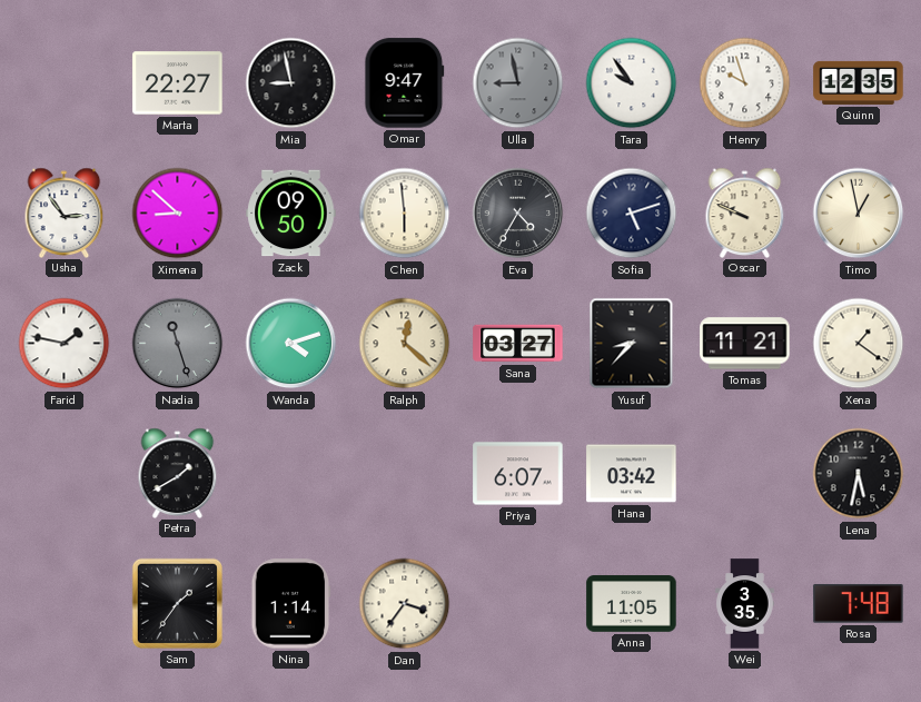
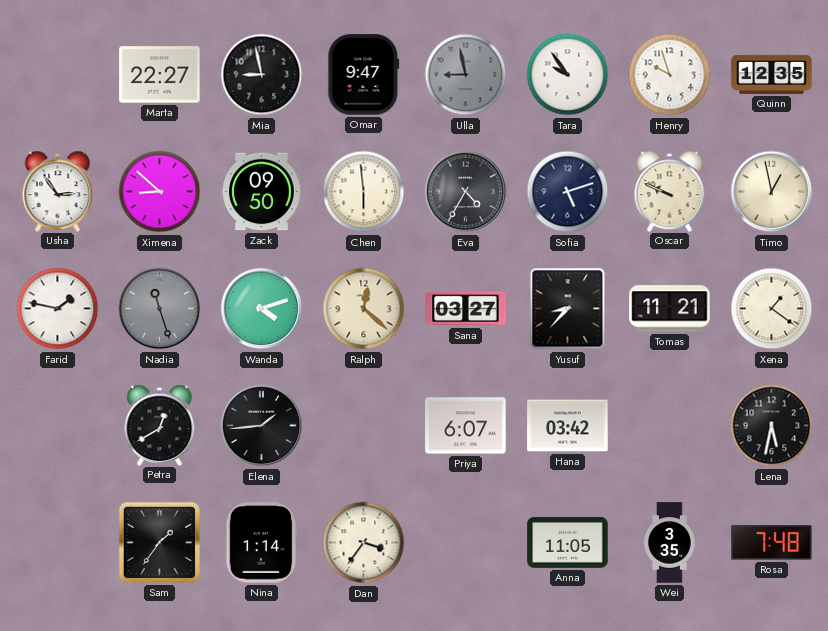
Petra: 1:40 -> 12:40
Elena: none -> 1:44
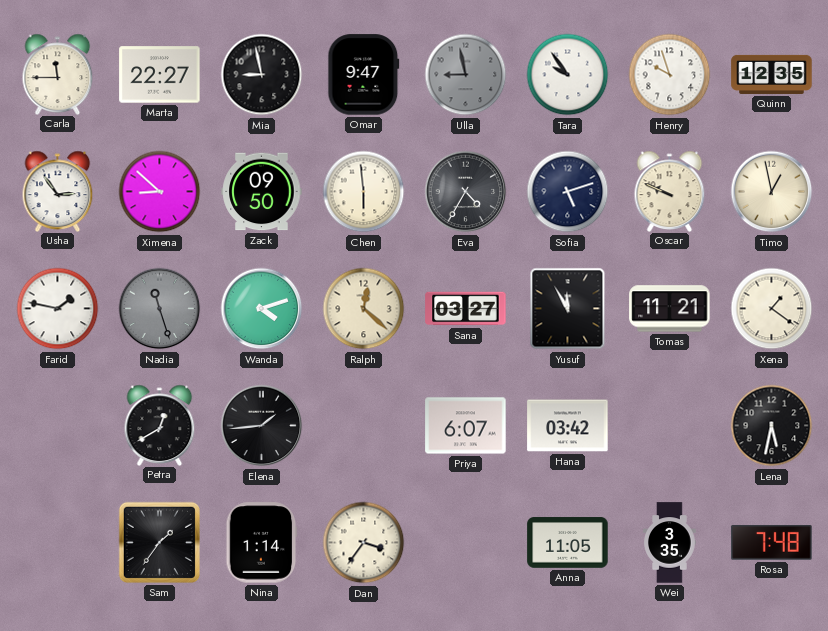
Carla: none -> 11:45
Yusuf: 8:37 -> 11:55
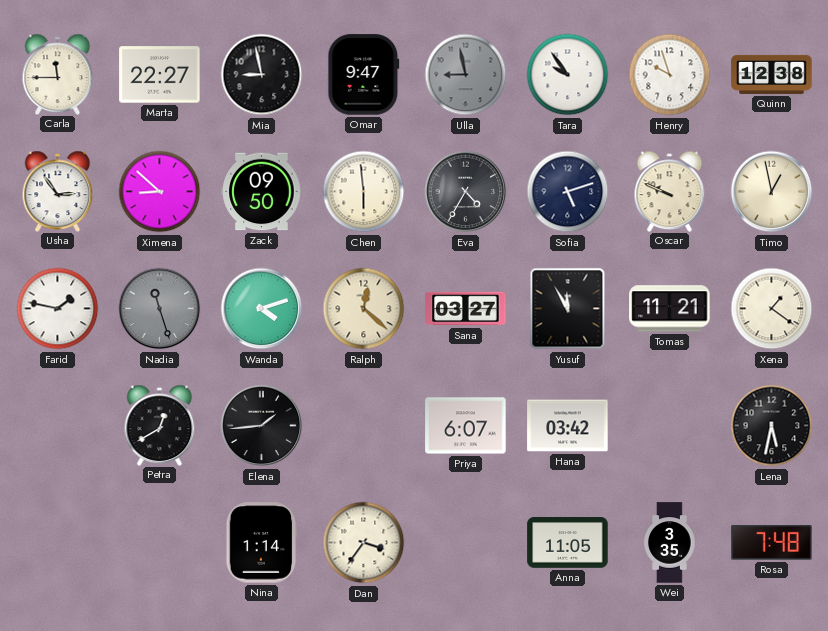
Quinn: 12:35 -> 12:38
Sam: 1:36 -> none
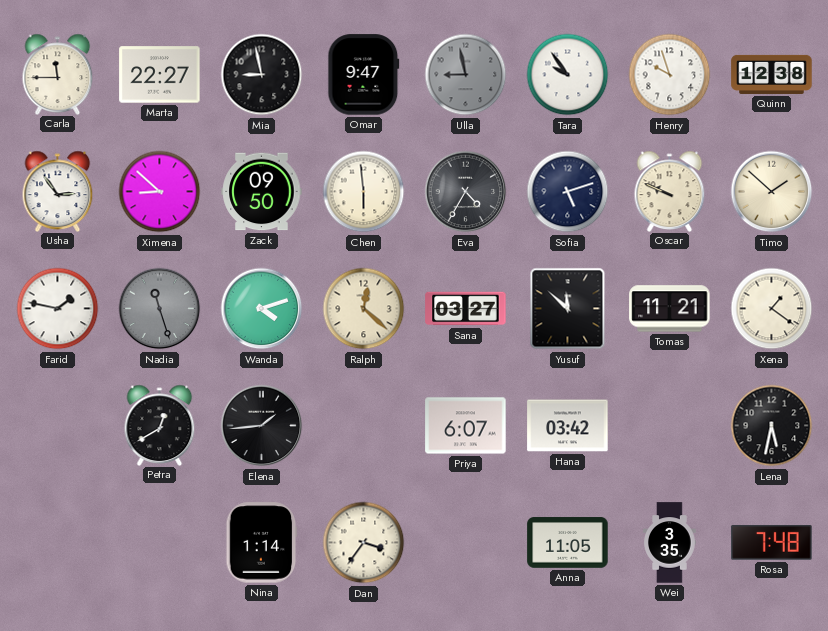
Timo: 12:58 -> 1:52
Yusuf: 11:55 -> 11:52
